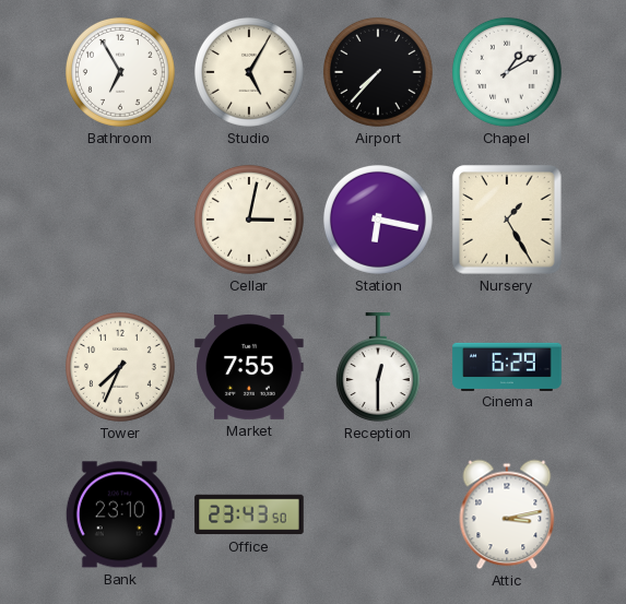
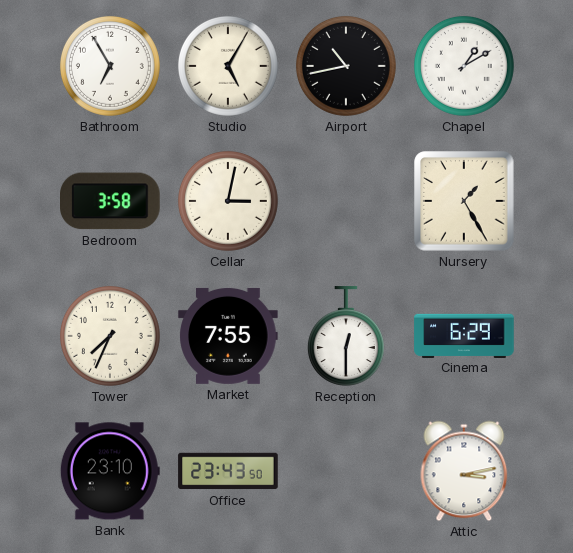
Airport: 7:37 -> 10:43
Bedroom: none -> 3:58
Station: 6:17 -> none
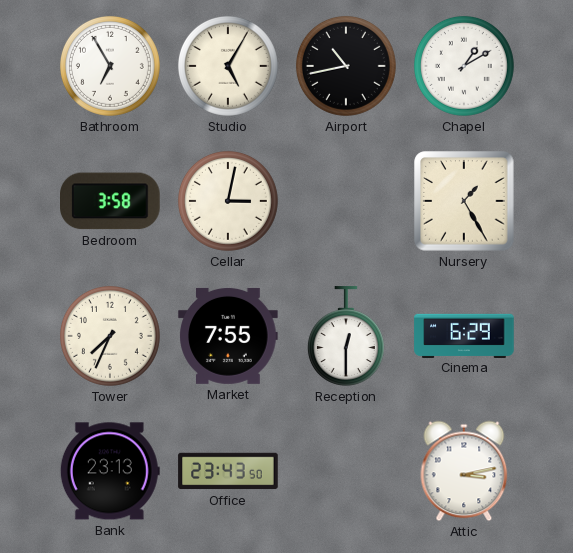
Bank: 23:10 -> 23:13
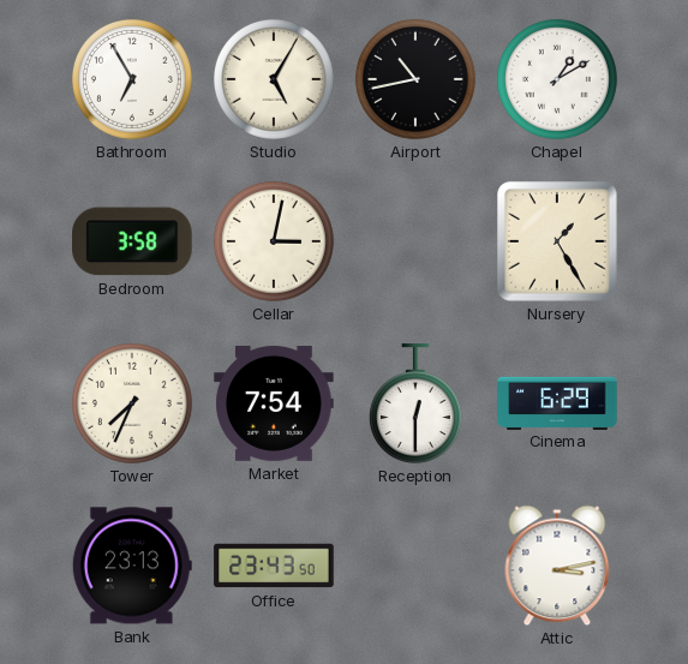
Market: 7:55 -> 7:54
